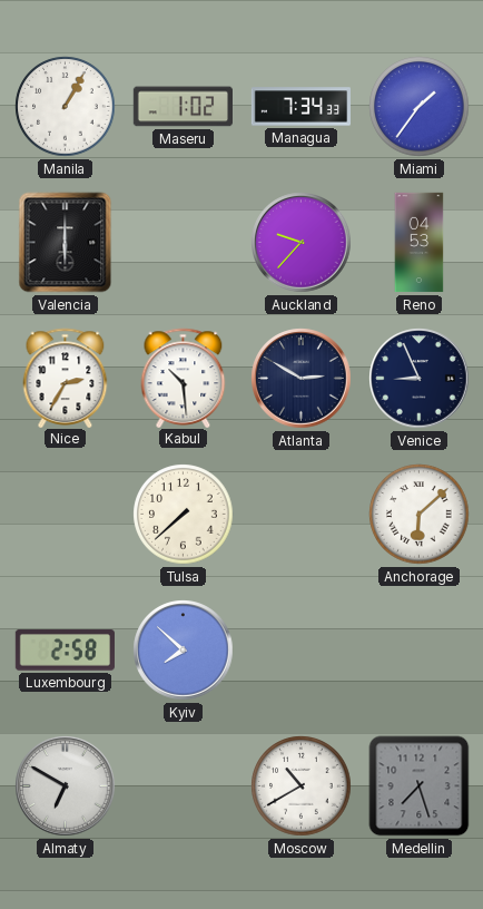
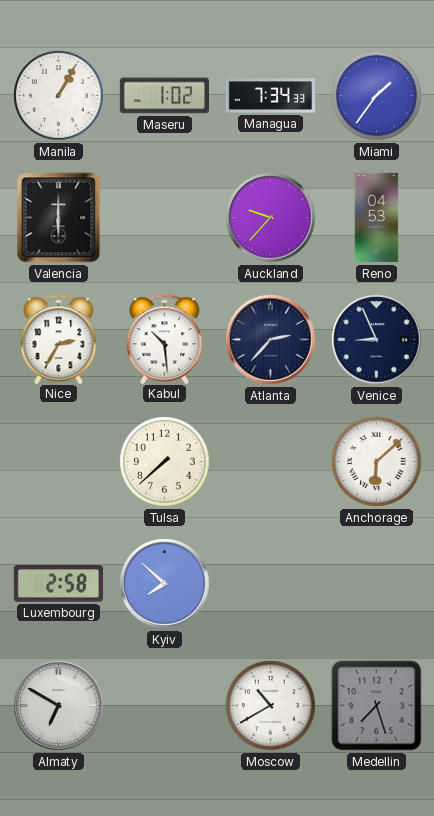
Atlanta: 2:50 -> 2:37
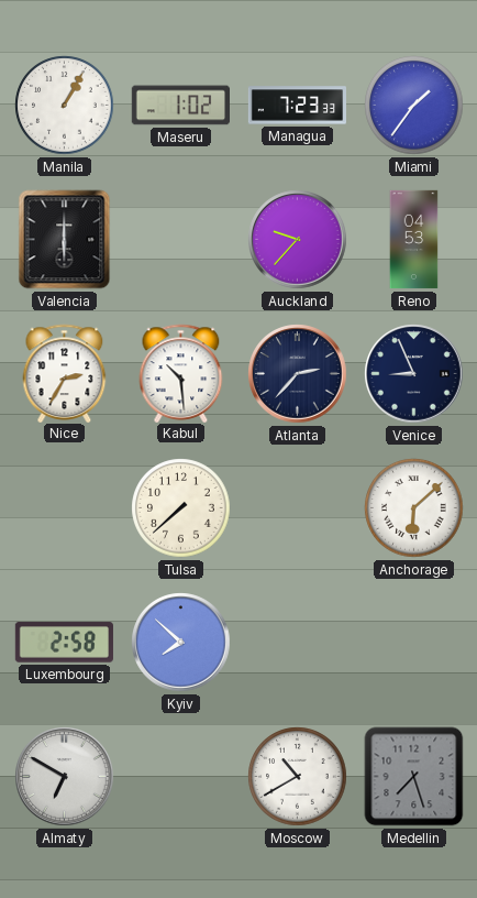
Managua: 7:34 -> 7:23
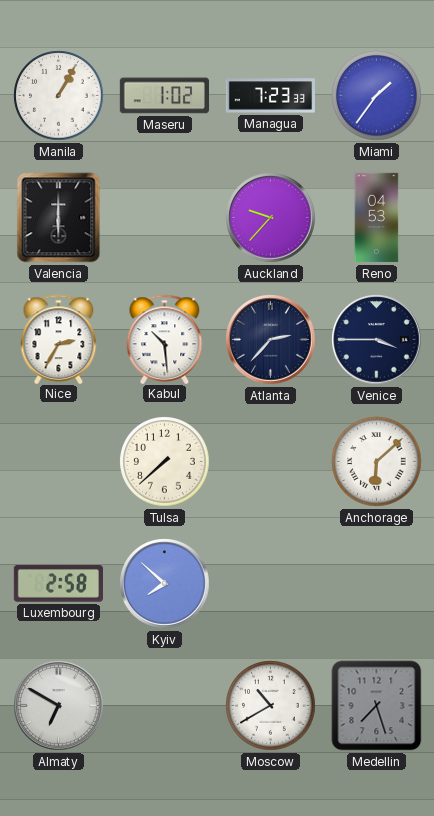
Venice: 8:56 -> 3:45
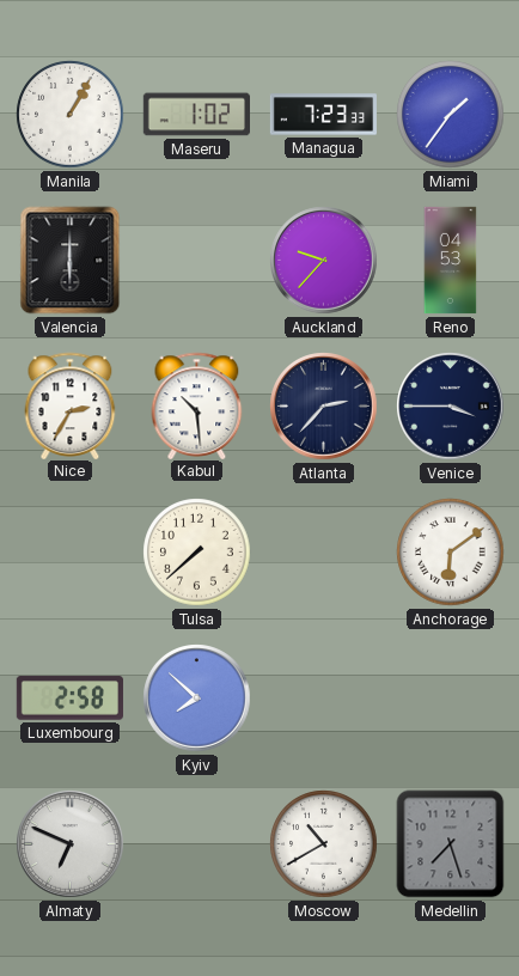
Anchorage: 6:08 -> 6:09
Almaty: 6:50 -> 6:49
